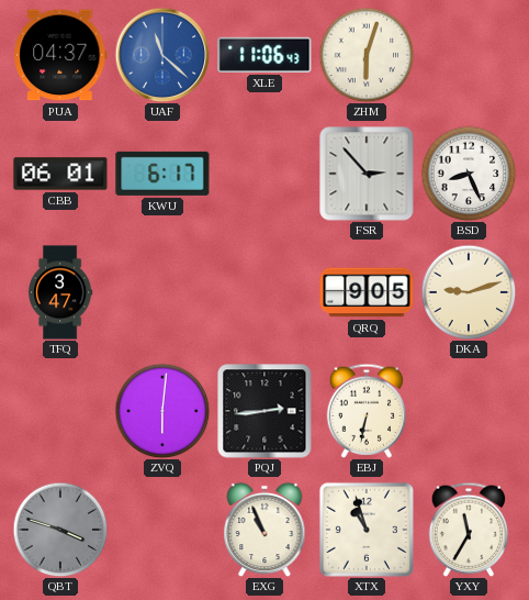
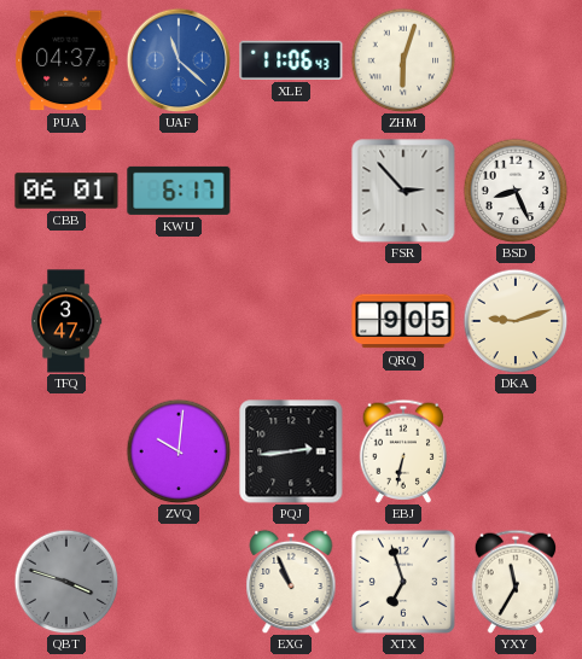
ZVQ: 6:01 -> 10:01
XTX: 10:57 -> 6:57
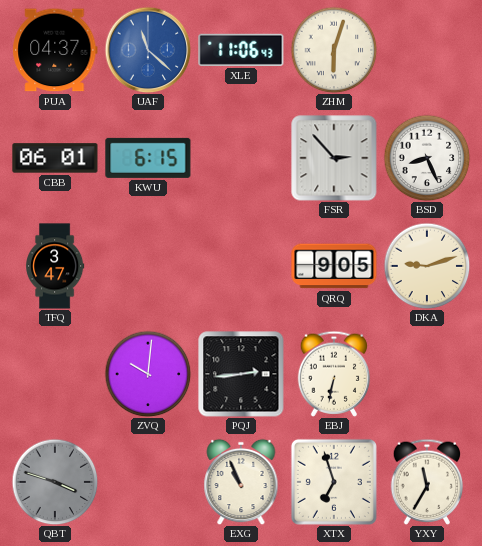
KWU: 6:17 -> 6:15
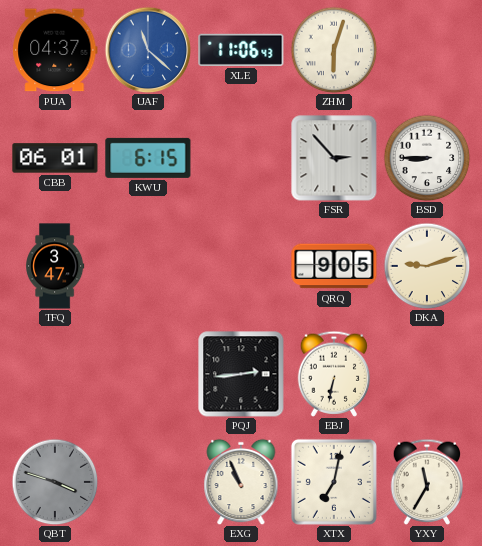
BSD: 8:26 -> 8:45
ZVQ: 10:01 -> none
XTX: 6:57 -> 7:02
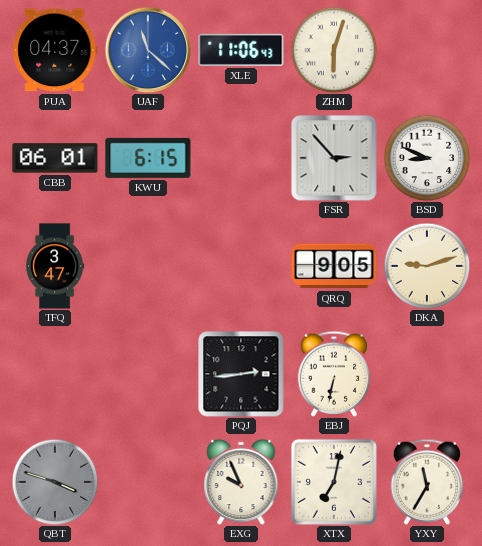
BSD: 8:45 -> 8:49
EXG: 10:56 -> 9:56
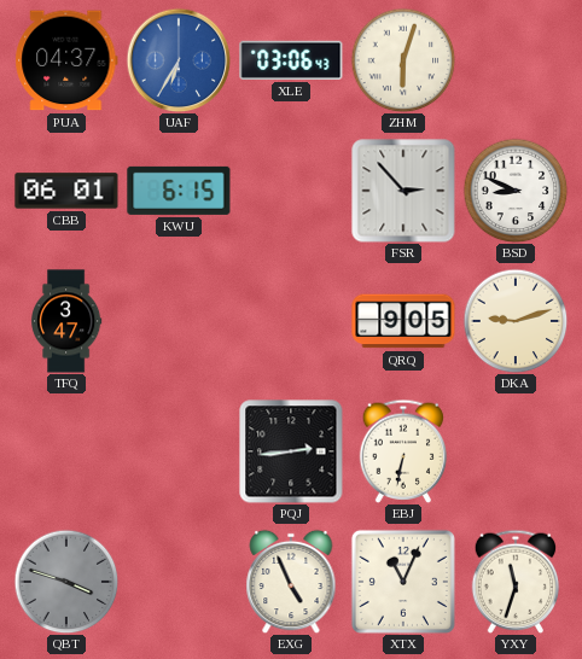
UAF: 11:22 -> 6:35
XLE: 11:06 -> 03:06
EXG: 9:56 -> 4:56
XTX: 7:02 -> 11:04
YXY: 11:35 -> 11:33
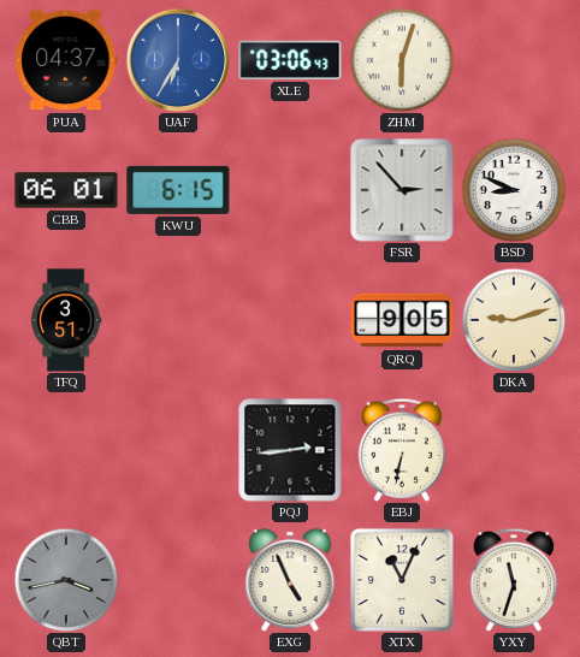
TFQ: 3:47 -> 3:51
QBT: 3:48 -> 3:43
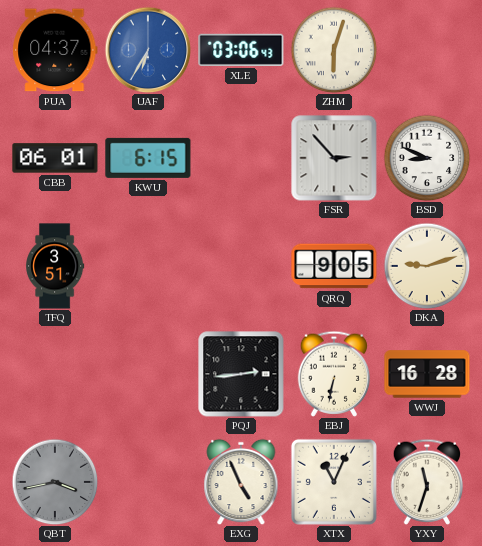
WWJ: none -> 16:28
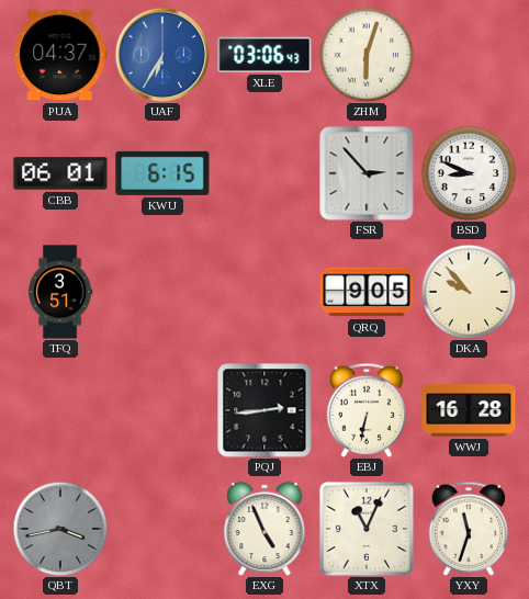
DKA: 9:12 -> 9:53
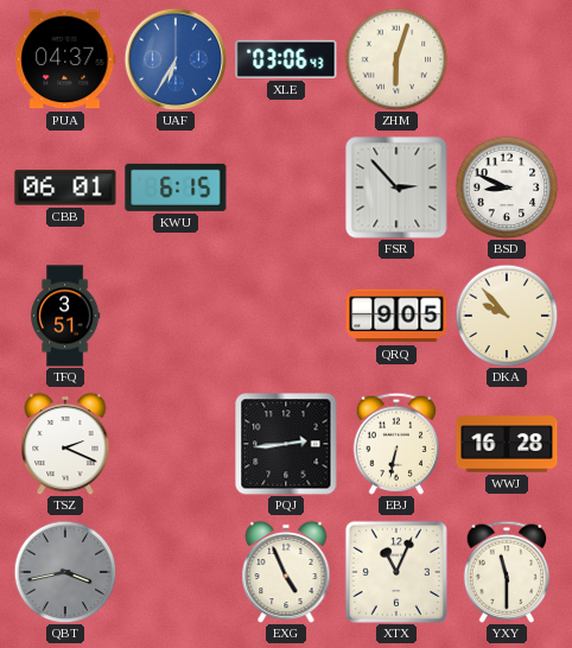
TSZ: none -> 2:19
YXY: 11:33 -> 11:30
